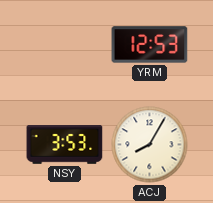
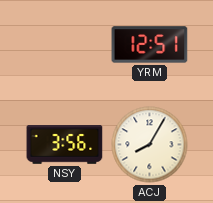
YRM: 12:53 -> 12:51
NSY: 3:53 -> 3:56
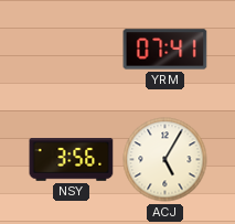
YRM: 12:51 -> 07:41
ACJ: 8:05 -> 5:05
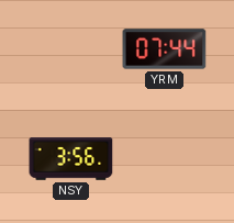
YRM: 07:41 -> 07:44
ACJ: 5:05 -> none
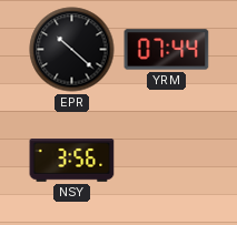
EPR: none -> 10:22
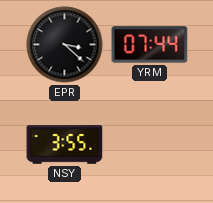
EPR: 10:22 -> 3:22
NSY: 3:56 -> 3:55
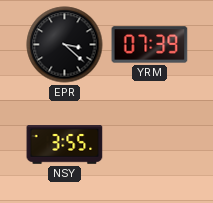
YRM: 07:44 -> 07:39
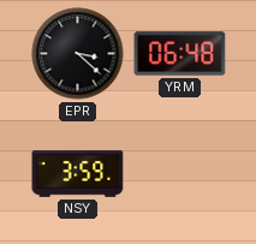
YRM: 07:39 -> 06:48
NSY: 3:55 -> 3:59
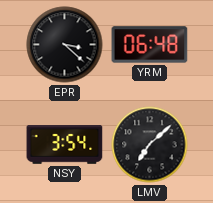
NSY: 3:59 -> 3:54
LMV: none -> 7:08
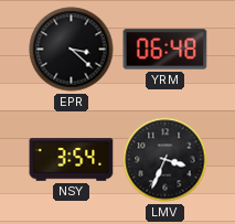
LMV: 7:08 -> 3:34
